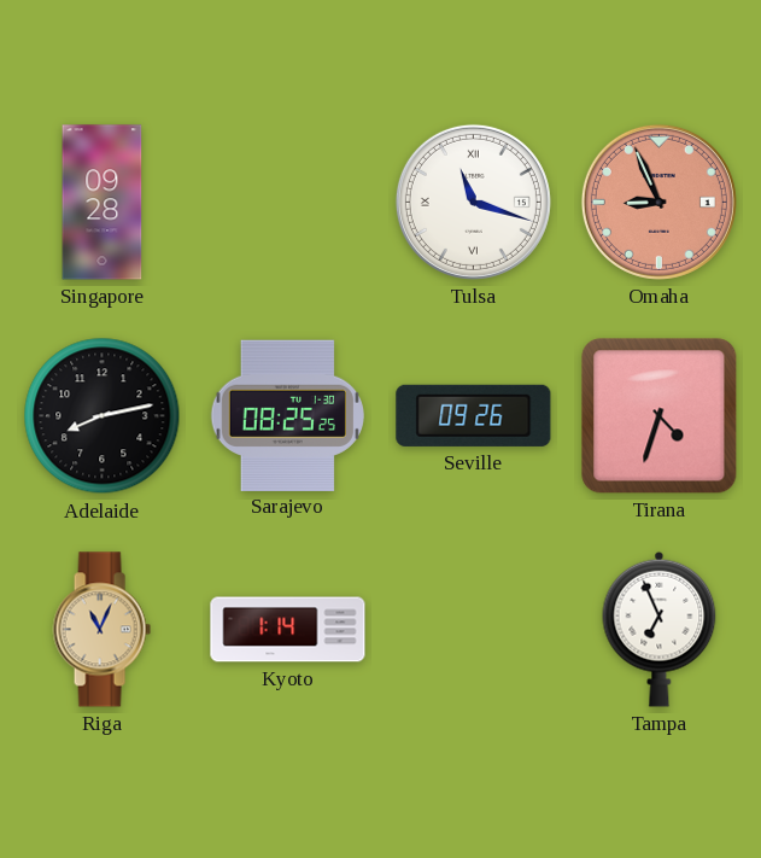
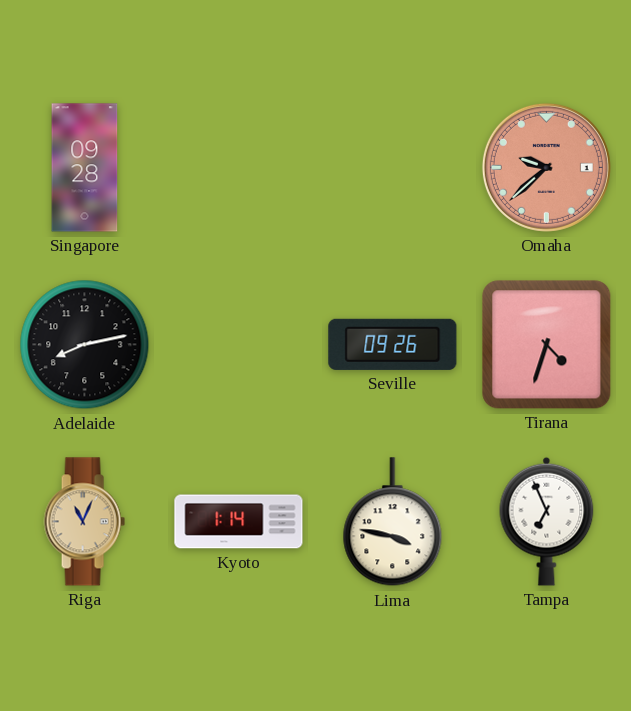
Tulsa: 11:18 -> none
Omaha: 8:56 -> 9:38
Sarajevo: 08:25 -> none
Lima: none -> 3:47
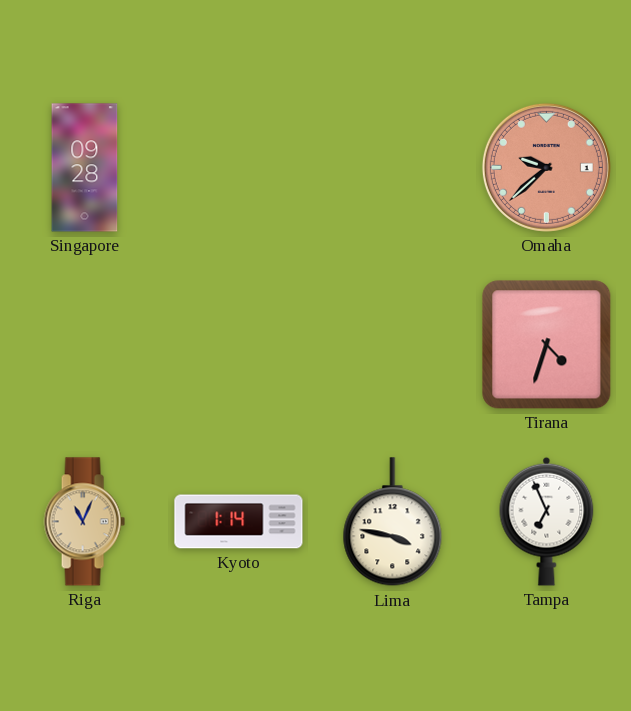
Adelaide: 8:13 -> none
Seville: 09:26 -> none
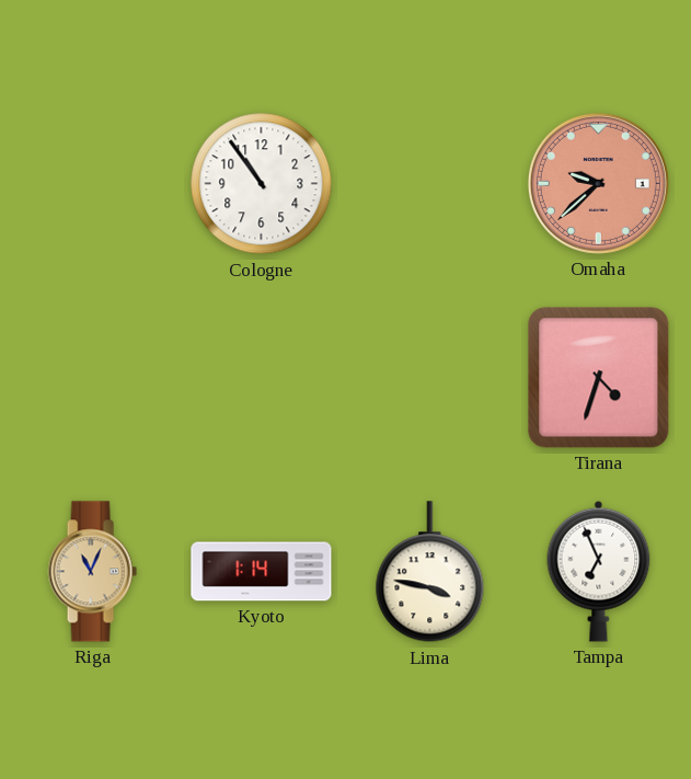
Singapore: 09:28 -> none
Cologne: none -> 10:54
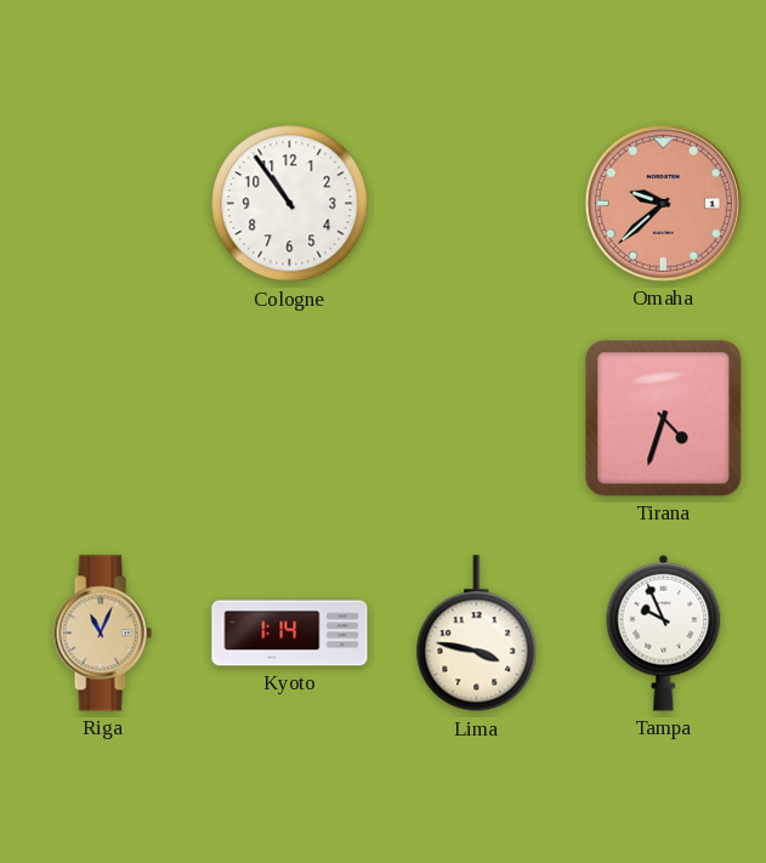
Tampa: 6:56 -> 9:56
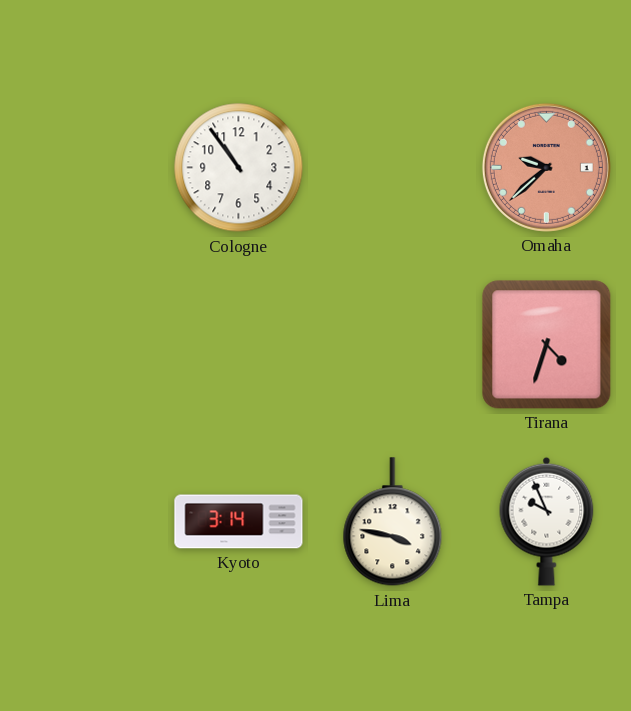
Riga: 11:04 -> none
Kyoto: 1:14 -> 3:14
